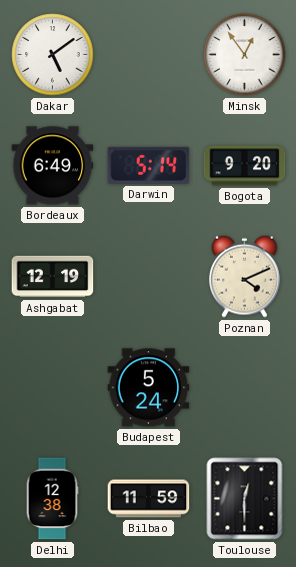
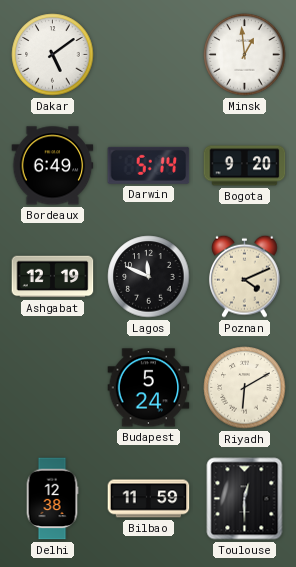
Minsk: 12:54 -> 12:59
Lagos: none -> 11:49
Riyadh: none -> 6:10
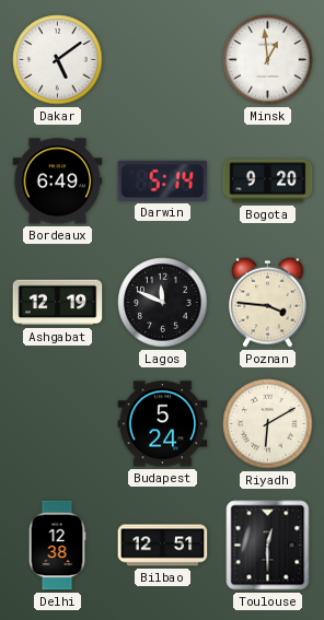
Poznan: 4:11 -> 3:46
Bilbao: 11:59 -> 12:51
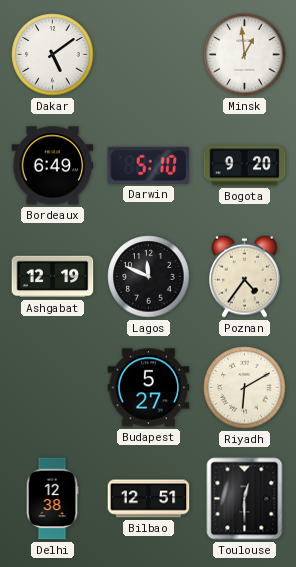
Darwin: 5:14 -> 5:10
Poznan: 3:46 -> 4:36
Budapest: 5:24 -> 5:27
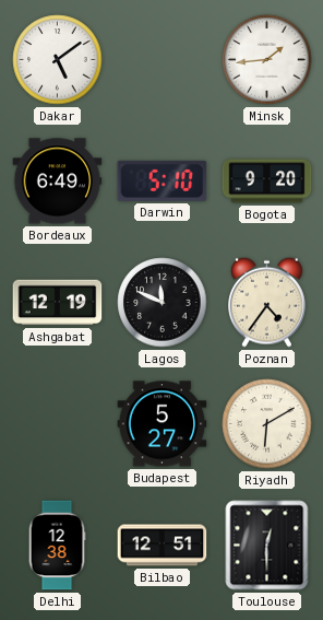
Minsk: 12:59 -> 1:44
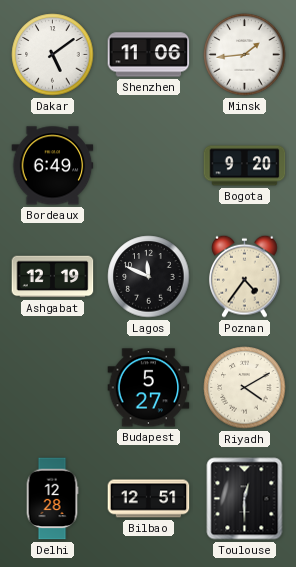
Shenzhen: none -> 11:06
Darwin: 5:10 -> none
Riyadh: 6:10 -> 4:10
Delhi: 12:38 -> 12:28
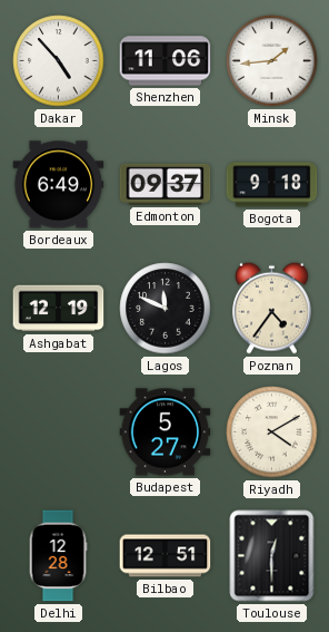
Dakar: 5:09 -> 4:53
Edmonton: none -> 09:37
Bogota: 9:20 -> 9:18
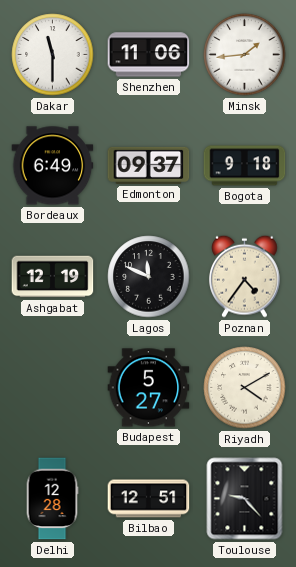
Dakar: 4:53 -> 11:30
Toulouse: 12:30 -> 9:23
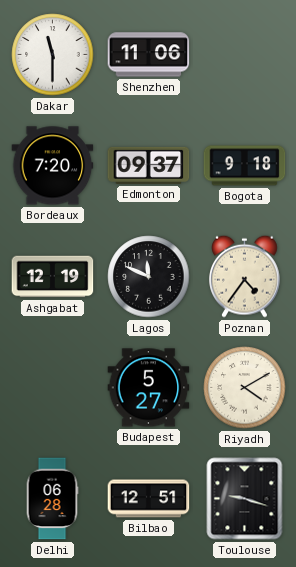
Minsk: 1:44 -> none
Bordeaux: 6:49 -> 7:20
Delhi: 12:28 -> 06:28
Toulouse: 9:23 -> 9:18
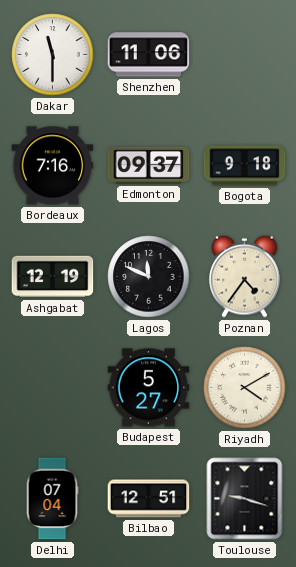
Bordeaux: 7:20 -> 7:16
Delhi: 06:28 -> 07:04
